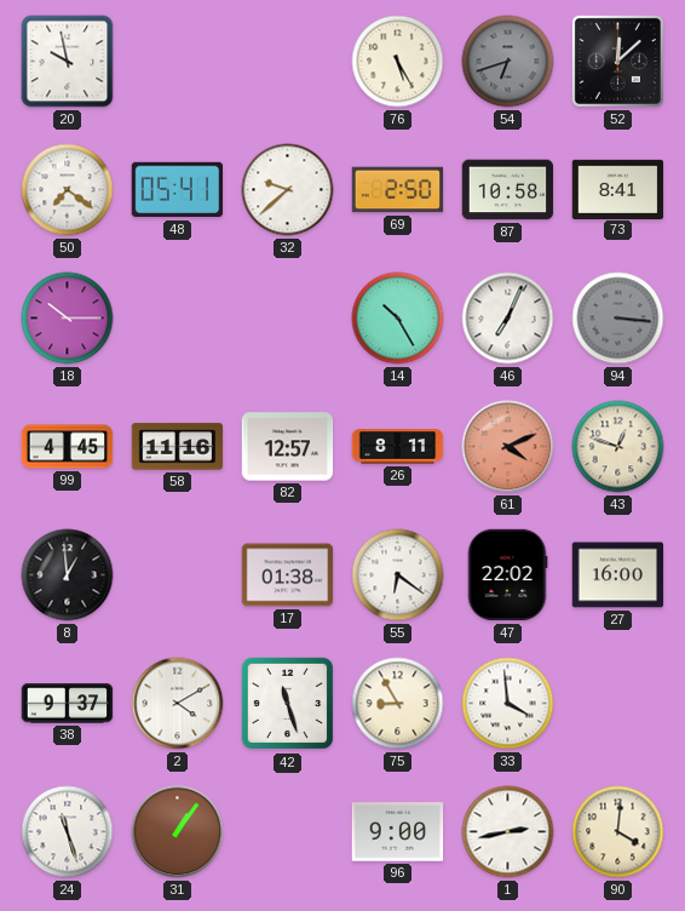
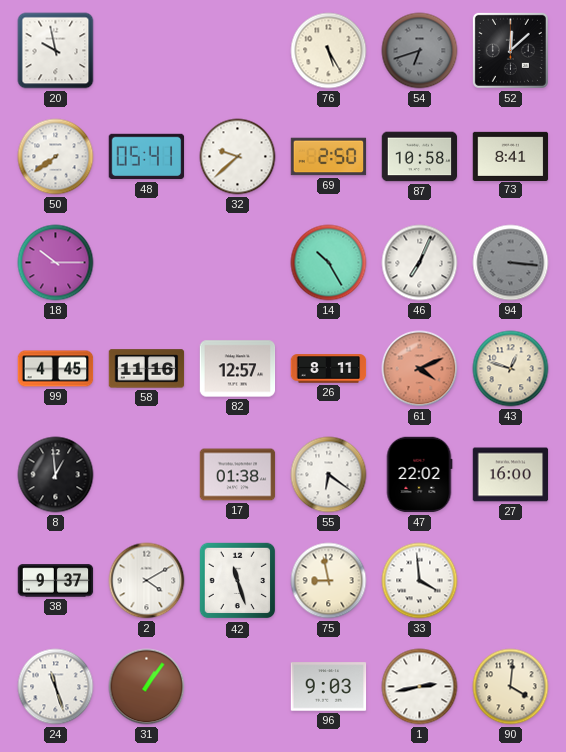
50: 7:21 -> 7:39
75: 8:55 -> 8:58
96: 9:00 -> 9:03
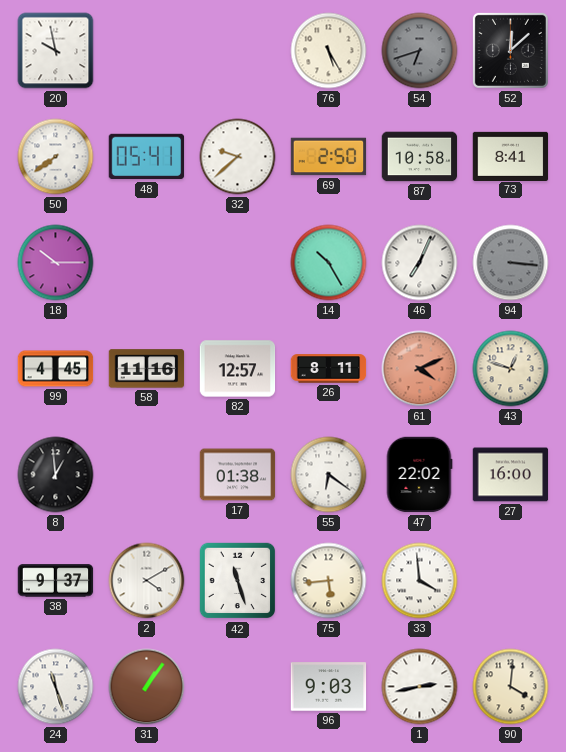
75: 8:58 -> 5:44
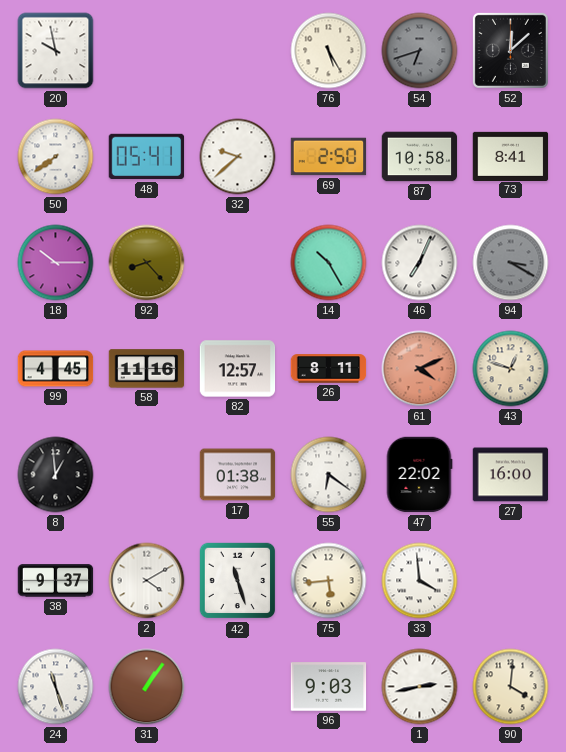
92: none -> 8:23
94: 3:16 -> 3:20
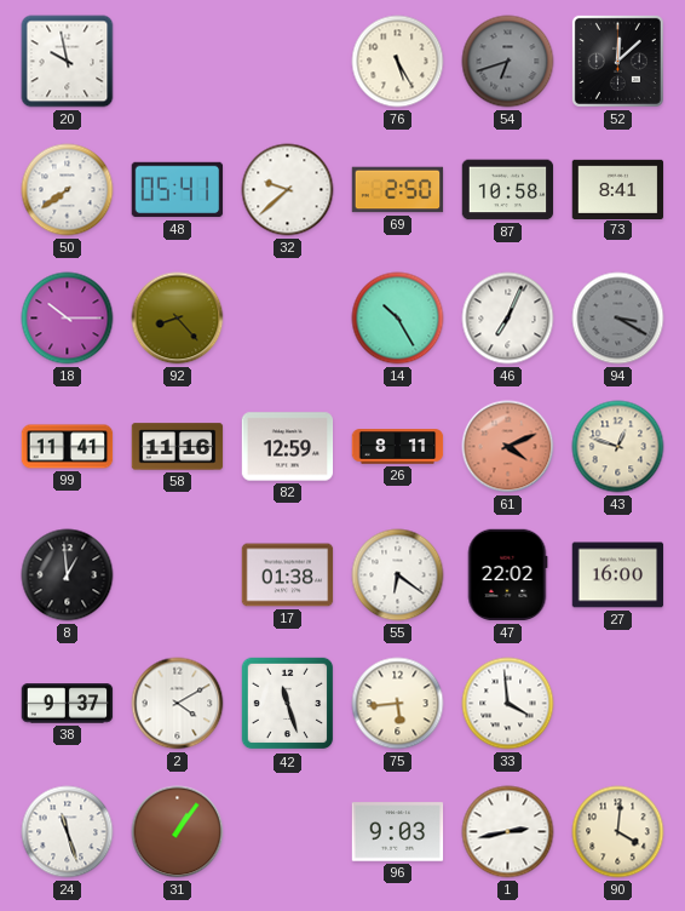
99: 4:45 -> 11:41
82: 12:57 -> 12:59
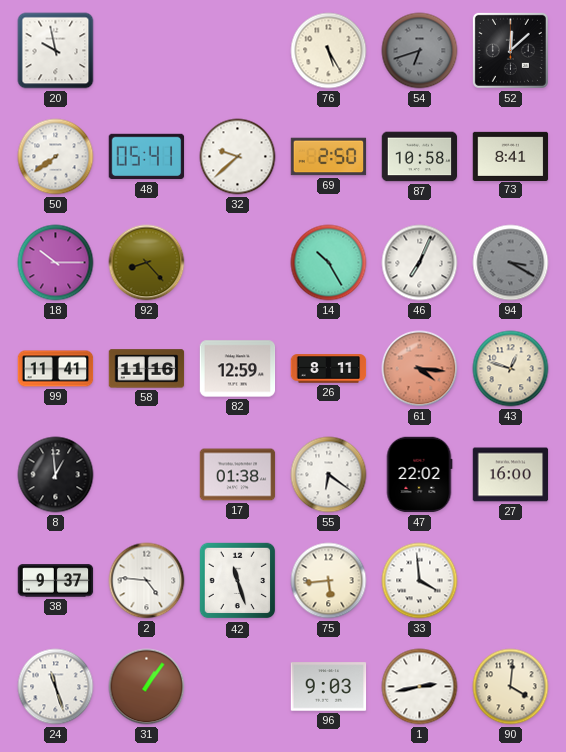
61: 4:11 -> 4:16
2: 4:10 -> 4:46
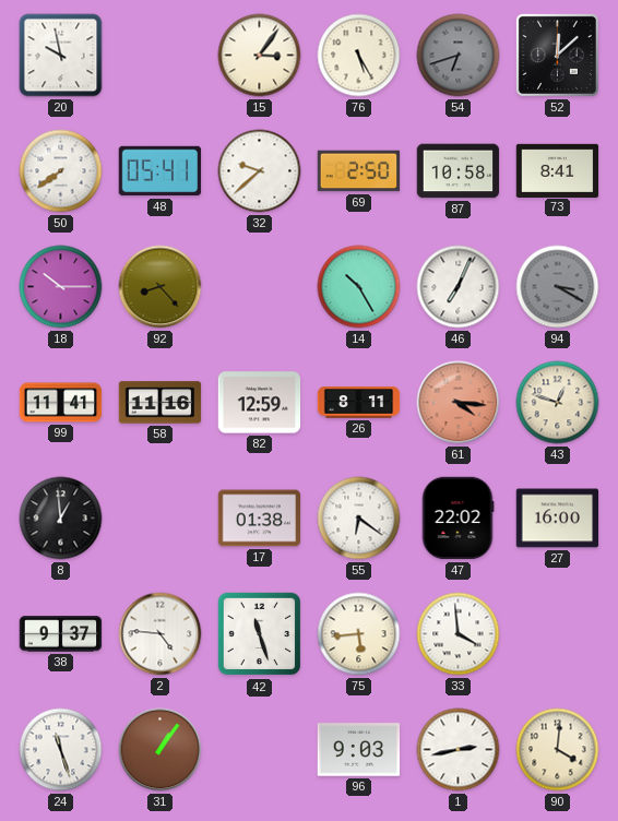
15: none -> 3:06
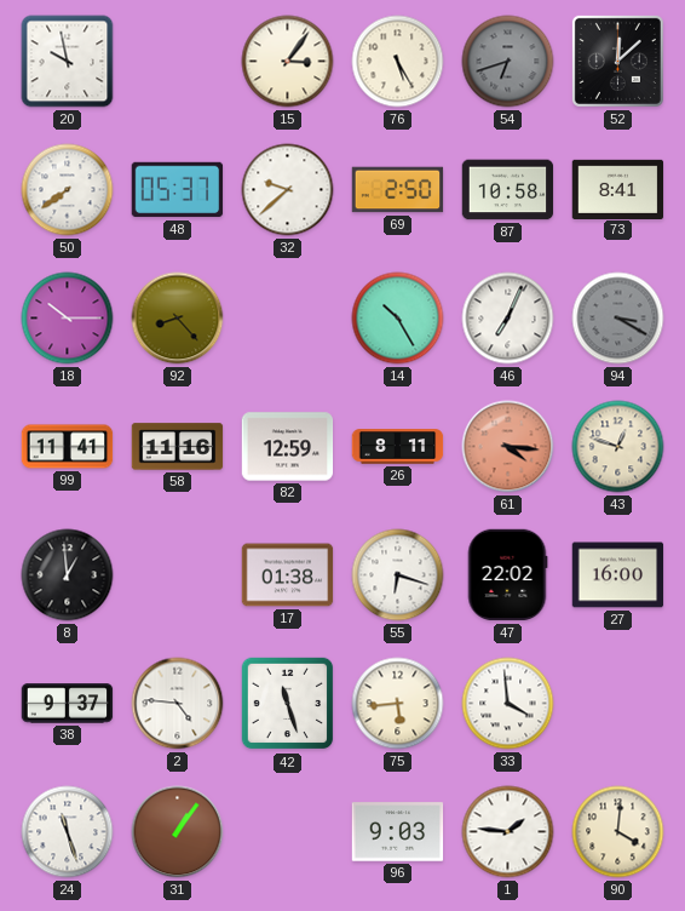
48: 05:41 -> 05:37
55: 6:21 -> 6:18
1: 2:43 -> 1:46
